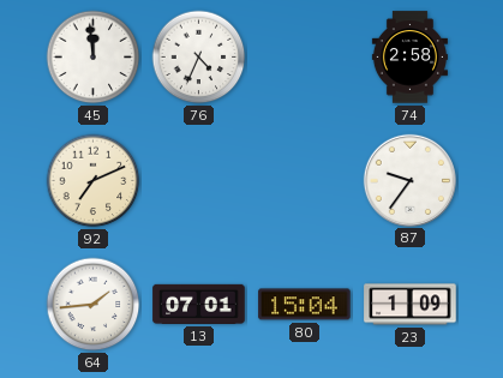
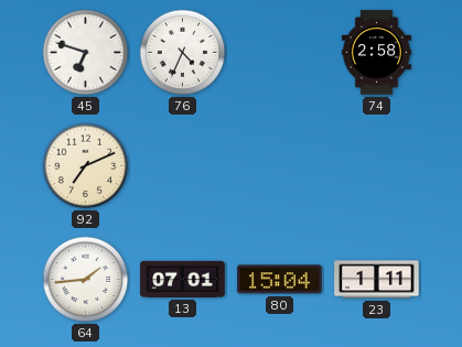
45: 11:59 -> 6:48
87: 9:36 -> none
23: 1:09 -> 1:11
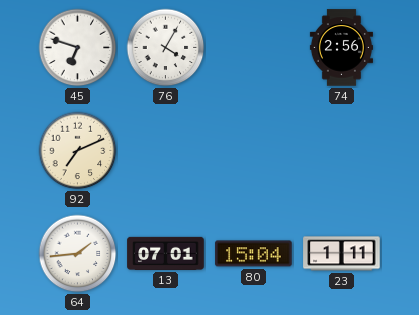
76: 4:34 -> 4:05
74: 2:58 -> 2:56
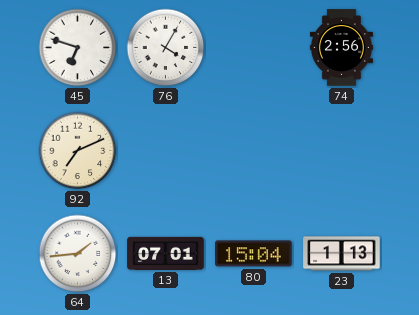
23: 1:11 -> 1:13
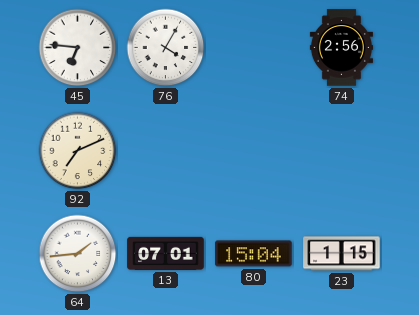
45: 6:48 -> 6:46
23: 1:13 -> 1:15
